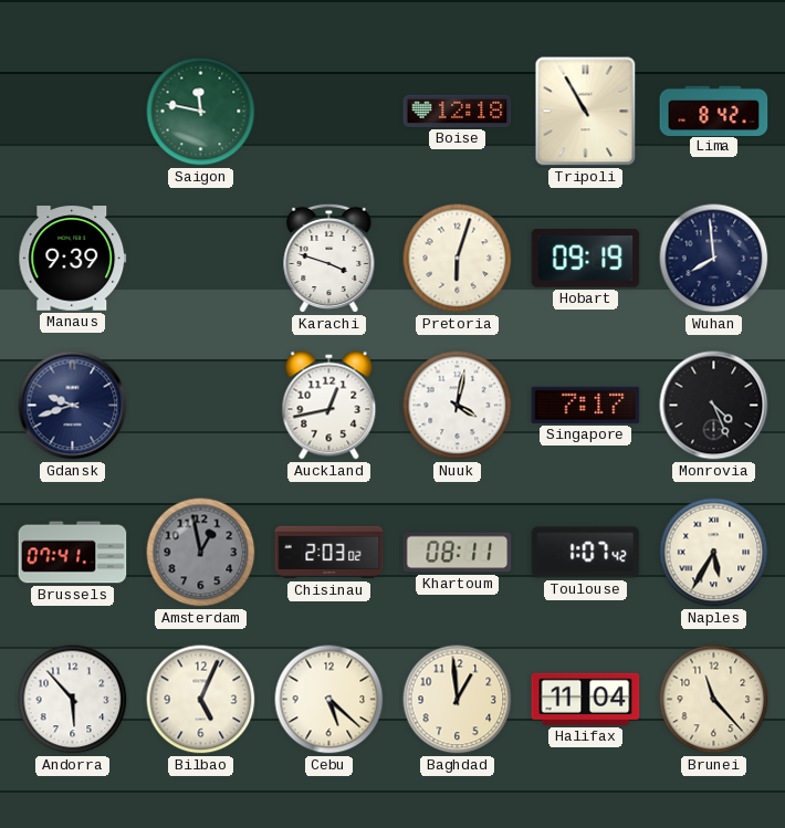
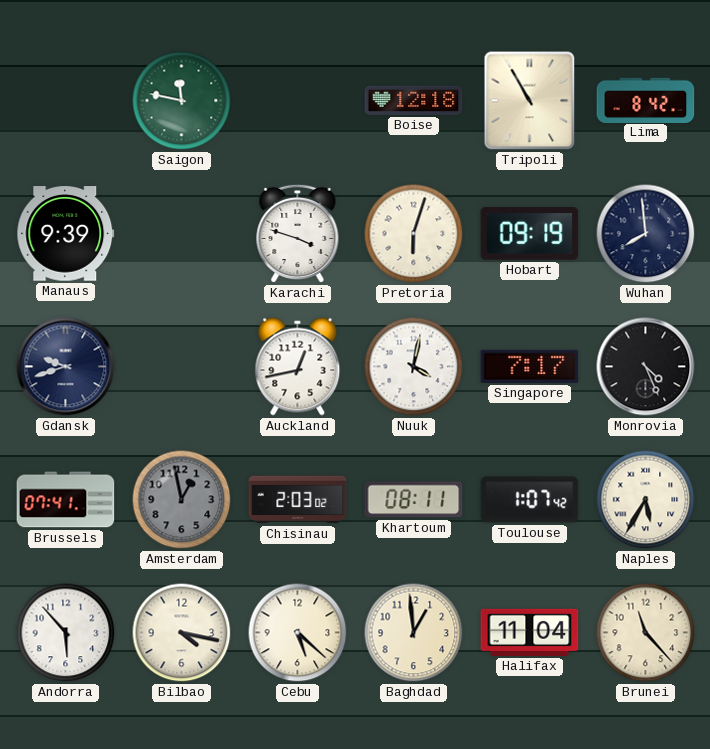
Bilbao: 5:04 -> 4:17
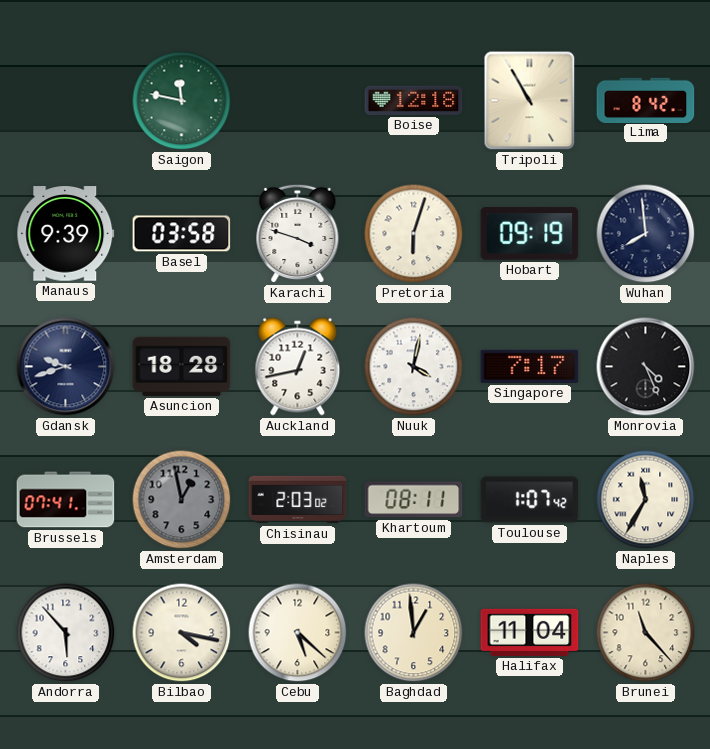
Basel: none -> 03:58
Asuncion: none -> 18:28
Naples: 5:35 -> 11:35
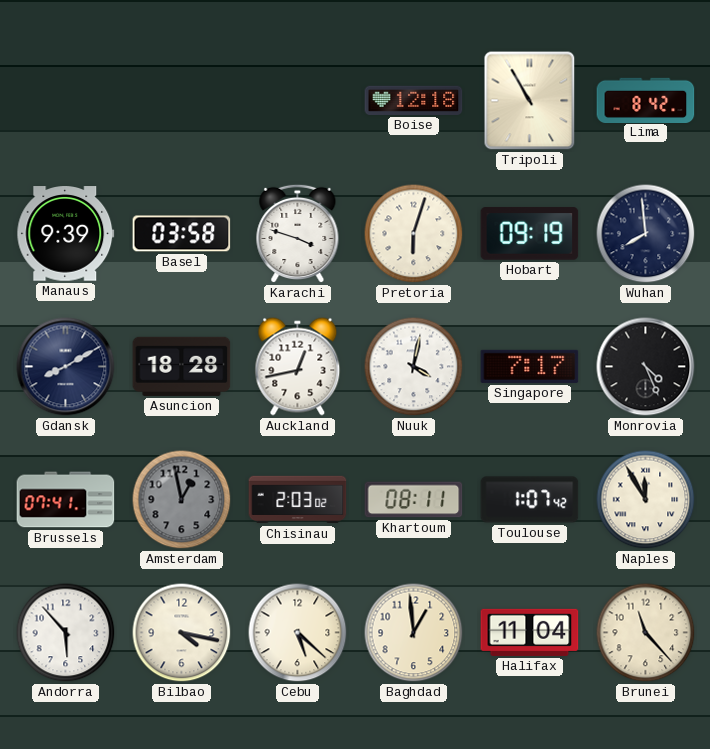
Saigon: 11:47 -> none
Gdansk: 9:42 -> 8:10
Naples: 11:35 -> 11:55
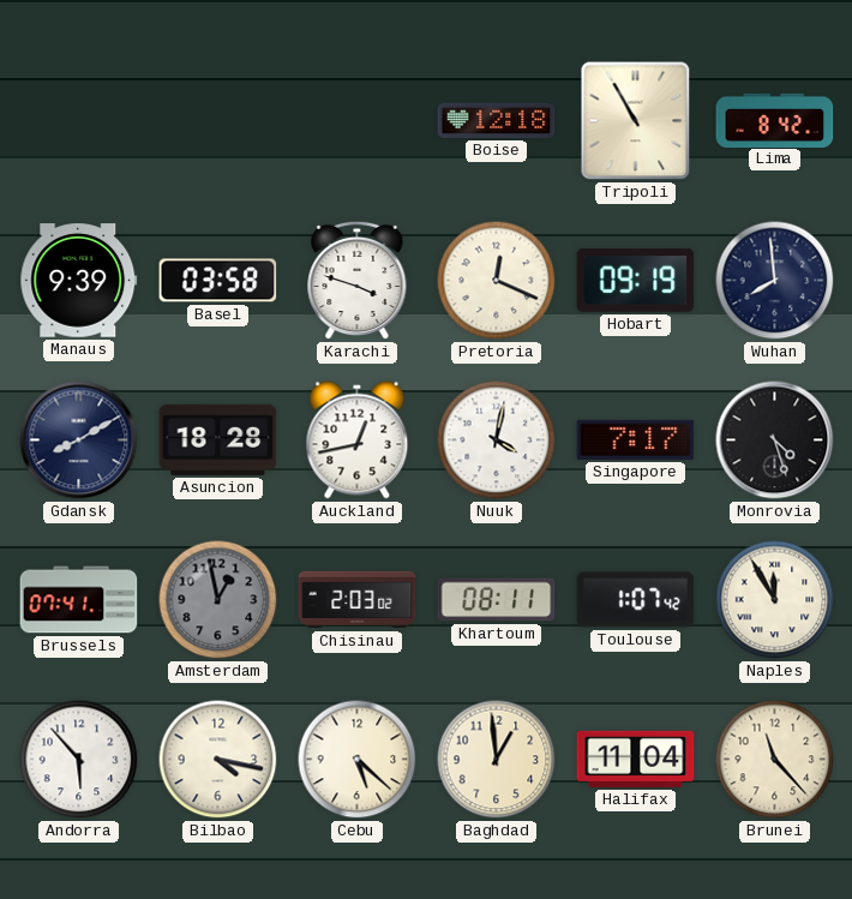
Pretoria: 6:03 -> 12:19
Monrovia: 4:26 -> 4:27
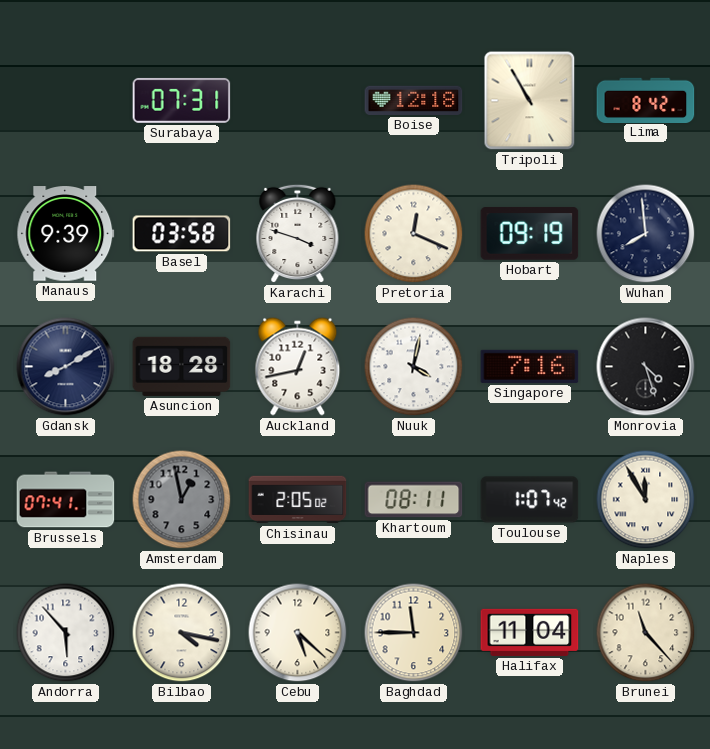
Surabaya: none -> 07:31
Singapore: 7:17 -> 7:16
Chisinau: 2:03 -> 2:05
Baghdad: 12:59 -> 11:45
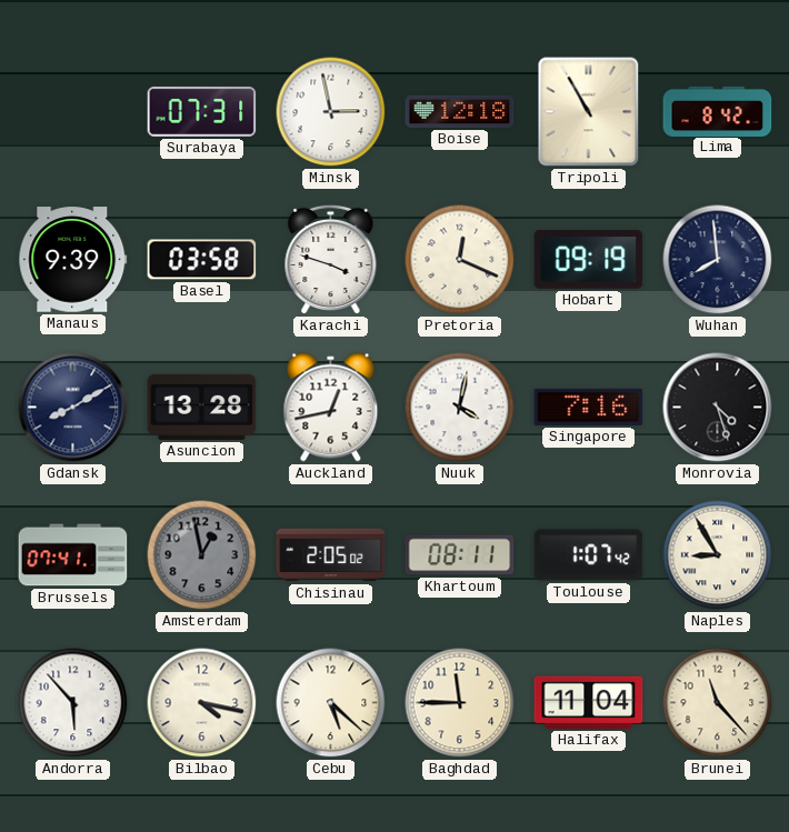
Minsk: none -> 2:58
Asuncion: 18:28 -> 13:28
Naples: 11:55 -> 8:55
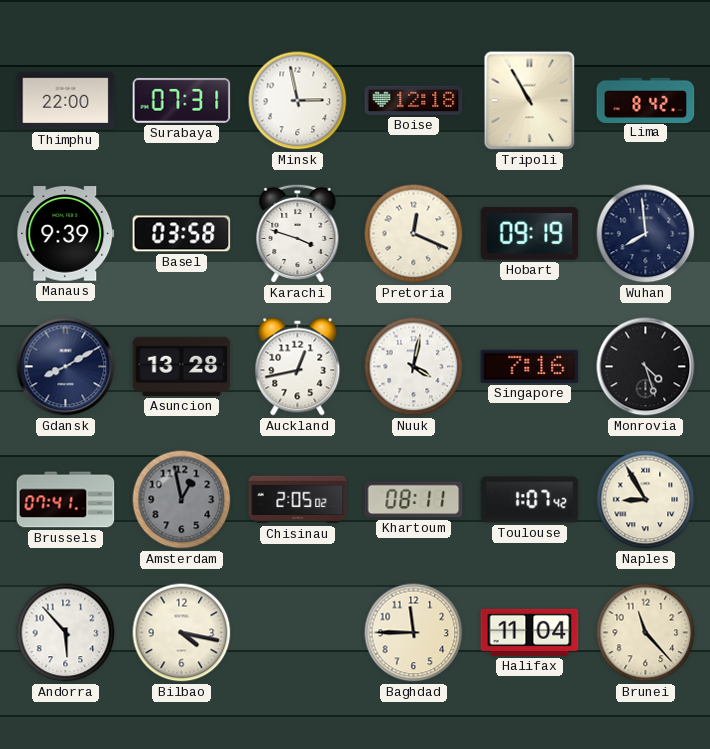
Thimphu: none -> 22:00
Cebu: 5:22 -> none
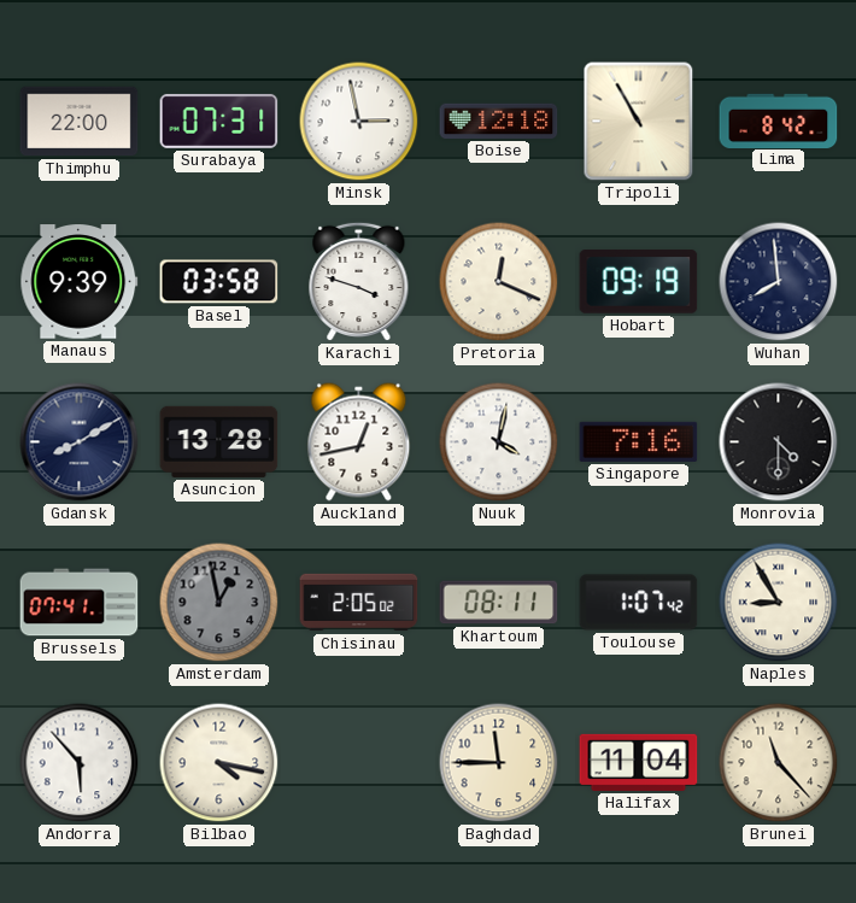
Monrovia: 4:27 -> 4:30
